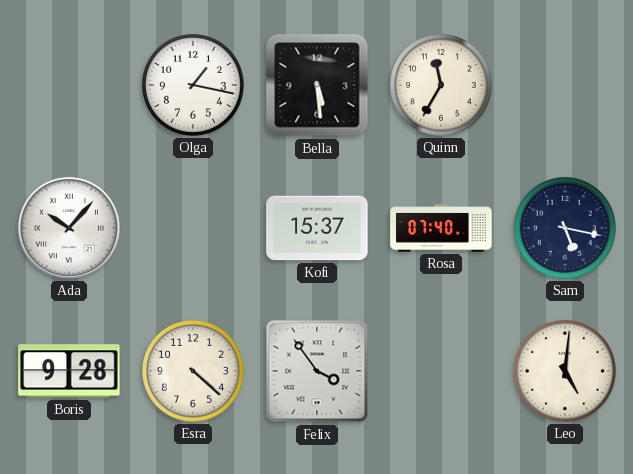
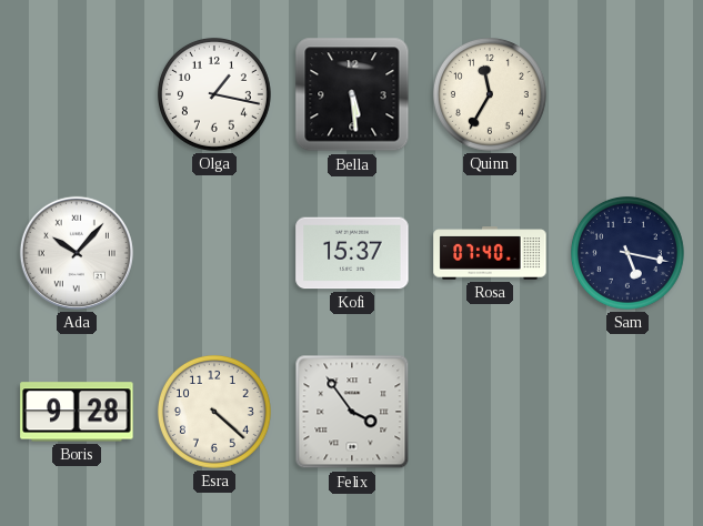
Leo: 5:01 -> none
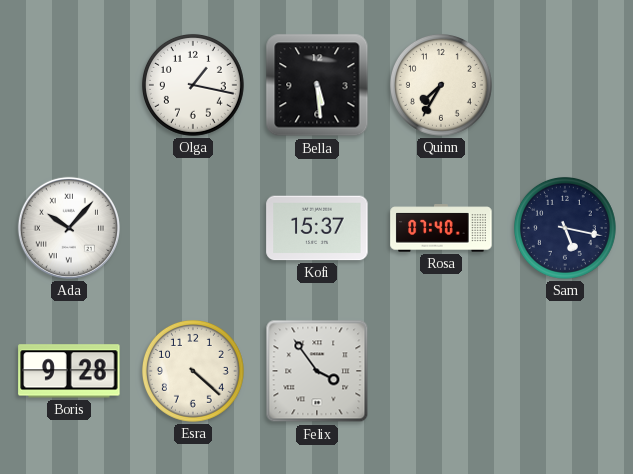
Quinn: 11:35 -> 7:35
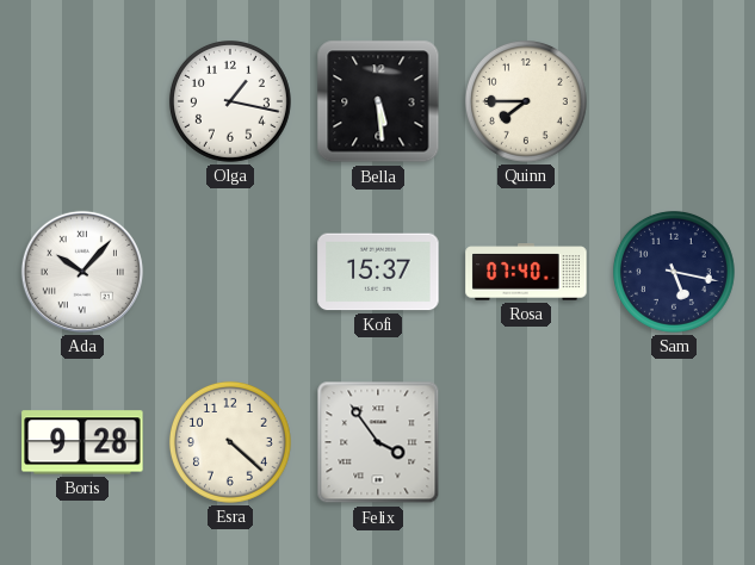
Quinn: 7:35 -> 7:45
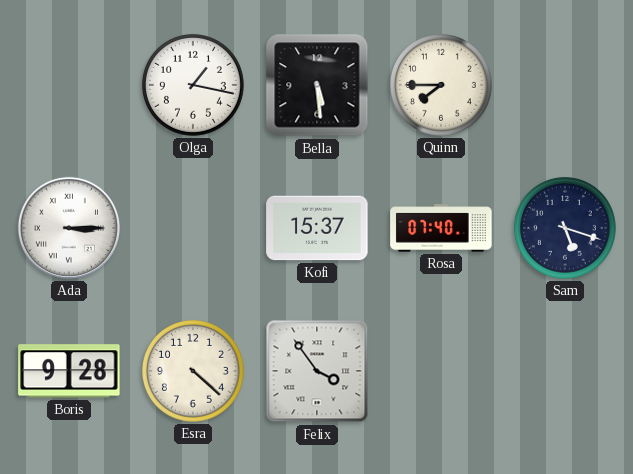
Ada: 10:07 -> 3:15
Sam: 5:17 -> 5:18
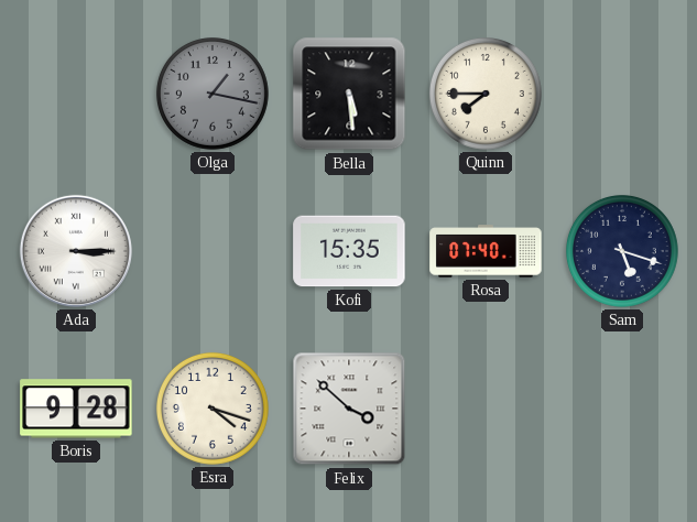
Olga dial: white -> grey
Kofi: 15:37 -> 15:35
Esra: 4:22 -> 4:18
Felix: 3:54 -> 3:52
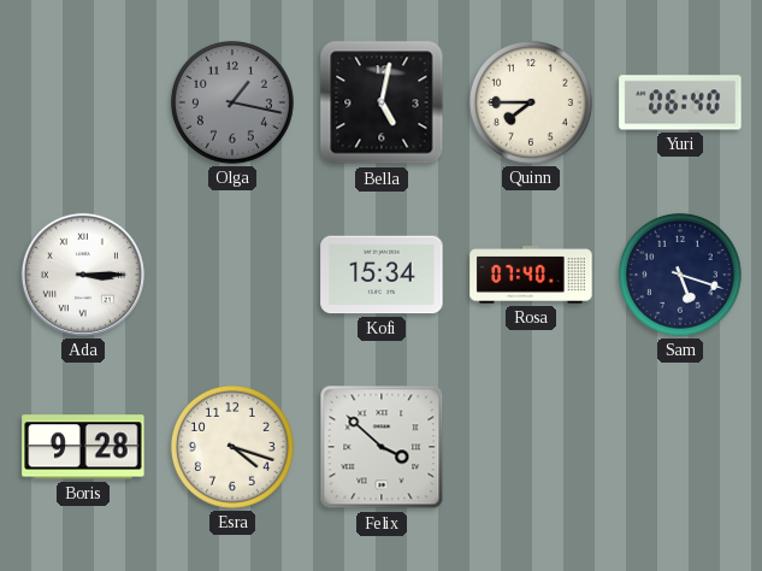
Bella: 5:29 -> 5:02
Yuri: none -> 06:40
Kofi: 15:35 -> 15:34
